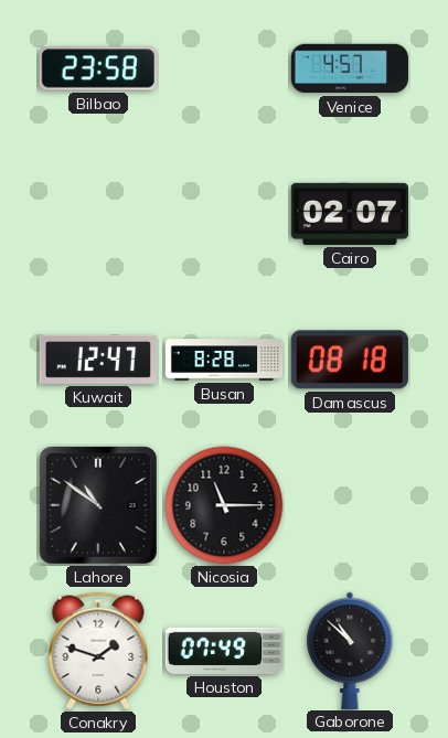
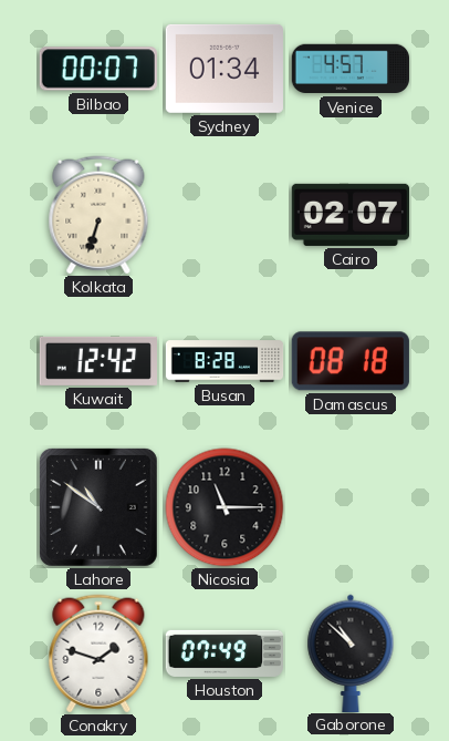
Bilbao: 23:58 -> 00:07
Sydney: none -> 01:34
Kolkata: none -> 6:33
Kuwait: 12:47 -> 12:42
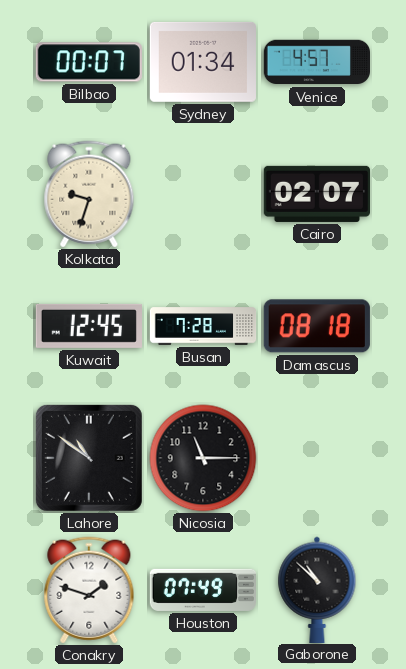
Kolkata: 6:33 -> 9:33
Kuwait: 12:42 -> 12:45
Busan: 8:28 -> 7:28
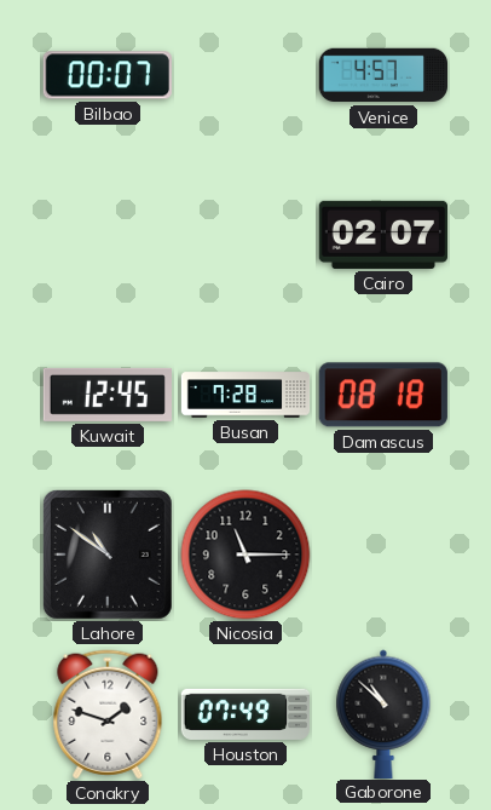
Sydney: 01:34 -> none
Kolkata: 9:33 -> none
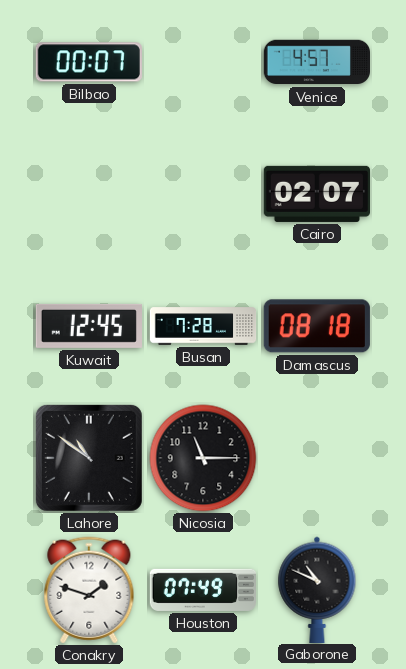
Gaborone: 10:52 -> 10:49
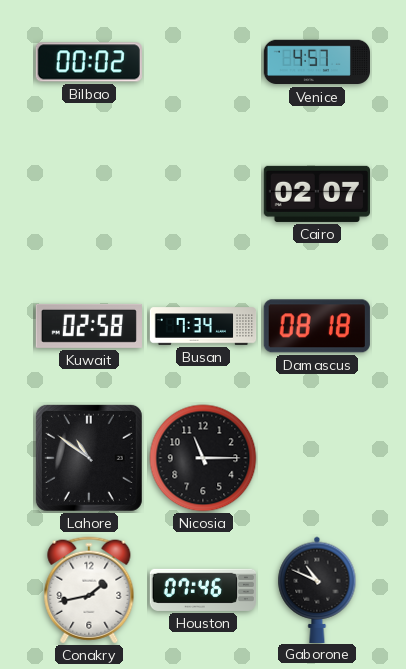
Bilbao: 00:07 -> 00:02
Kuwait: 12:45 -> 02:58
Busan: 7:28 -> 7:34
Conakry: 1:48 -> 1:43
Houston: 07:49 -> 07:46
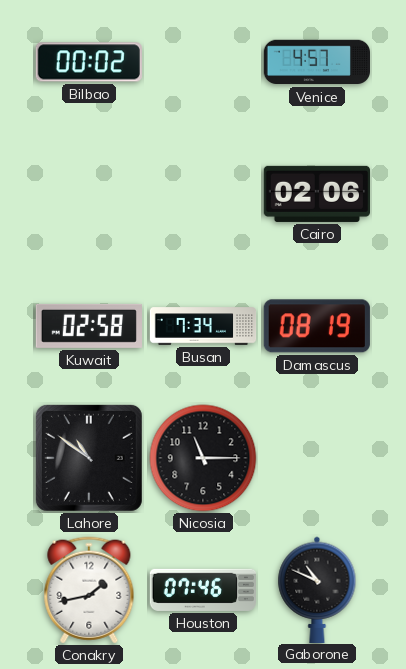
Cairo: 02:07 -> 02:06
Damascus: 08:18 -> 08:19
